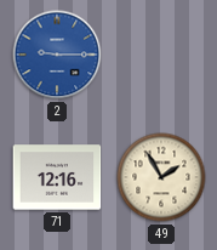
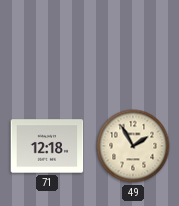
2: 9:15 -> none
71: 12:16 -> 12:18
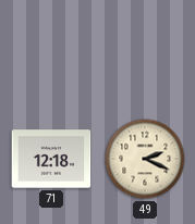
49: 1:55 -> 2:19
